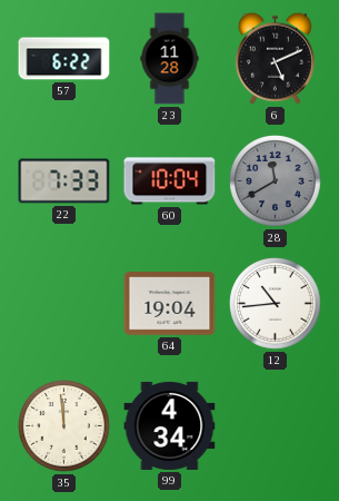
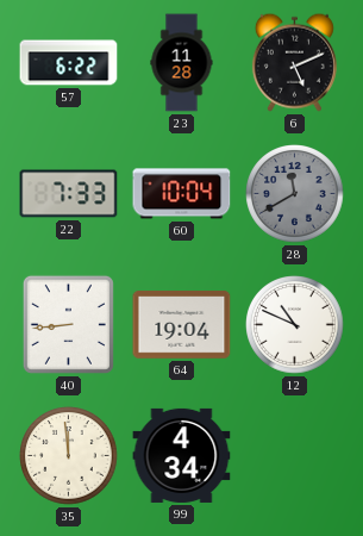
40: none -> 8:44
12: 10:44 -> 10:49
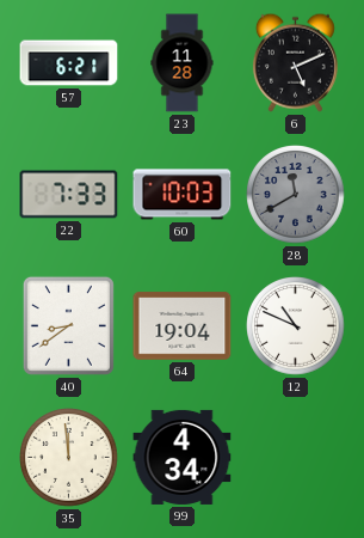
57: 6:22 -> 6:21
60: 10:04 -> 10:03
40: 8:44 -> 8:39
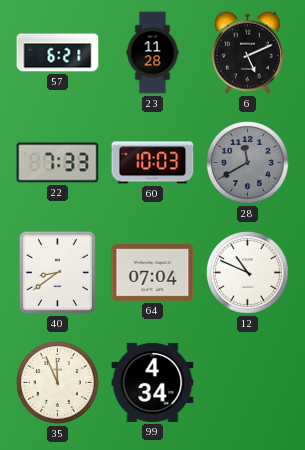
64: 19:04 -> 07:04
35: 11:59 -> 11:56
